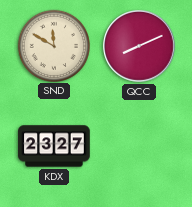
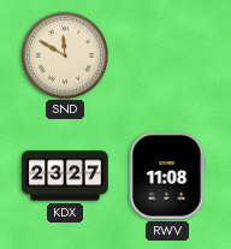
QCC: 8:11 -> none
RWV: none -> 11:08
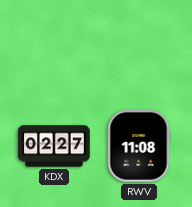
SND: 11:50 -> none
KDX: 23:27 -> 02:27
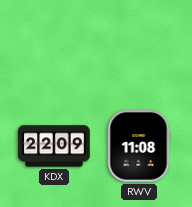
KDX: 02:27 -> 22:09
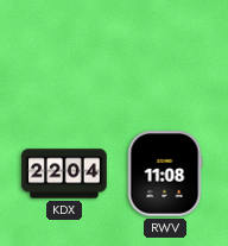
KDX: 22:09 -> 22:04
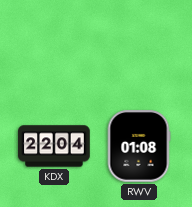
RWV: 11:08 -> 01:08
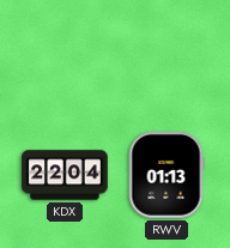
RWV: 01:08 -> 01:13
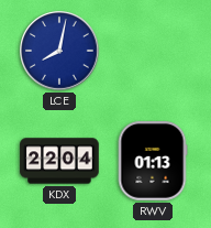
LCE: none -> 8:02
